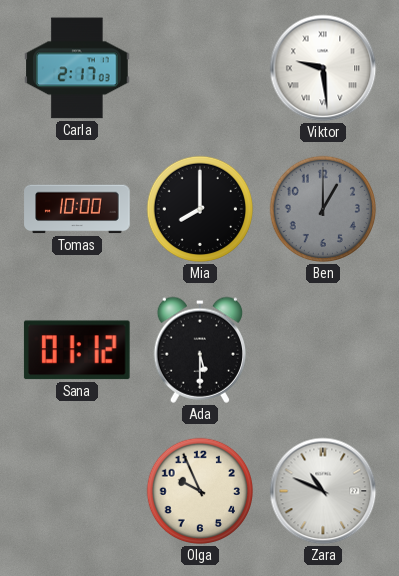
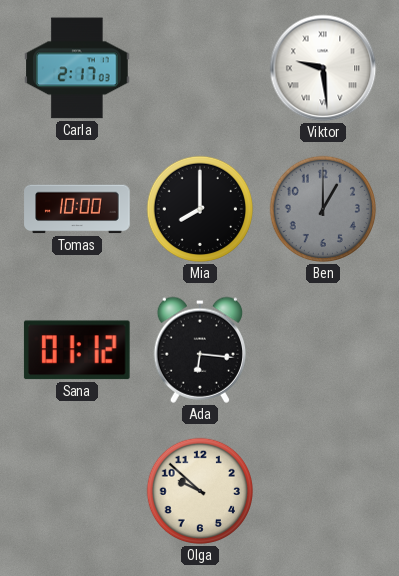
Ada: 5:30 -> 6:16
Olga: 9:56 -> 9:52
Zara: 10:49 -> none
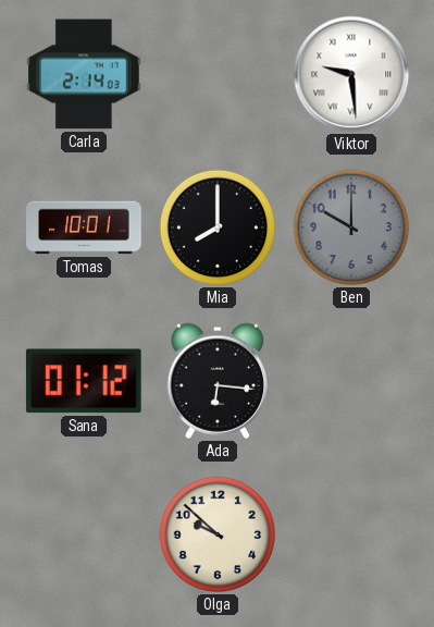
Carla: 2:17 -> 2:14
Tomas: 10:00 -> 10:01
Ben: 1:00 -> 10:00
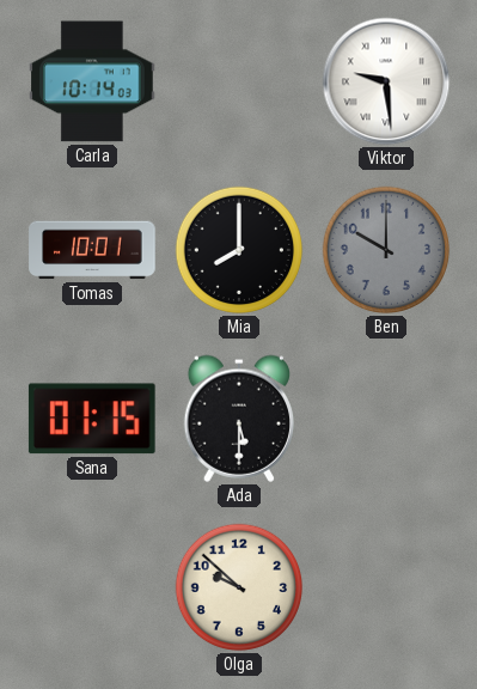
Carla: 2:14 -> 10:14
Sana: 01:12 -> 01:15
Ada: 6:16 -> 5:30
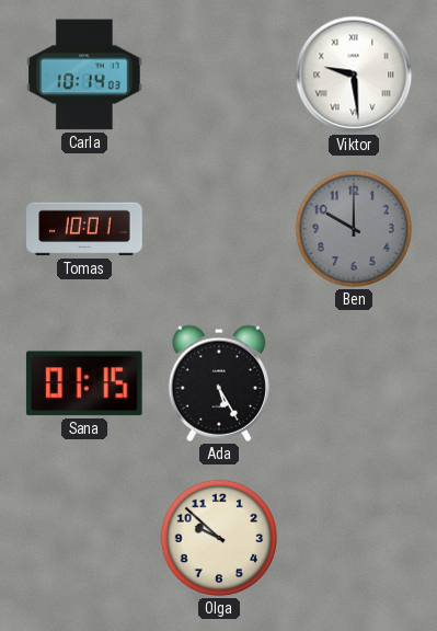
Mia: 8:00 -> none
Ada: 5:30 -> 5:25
